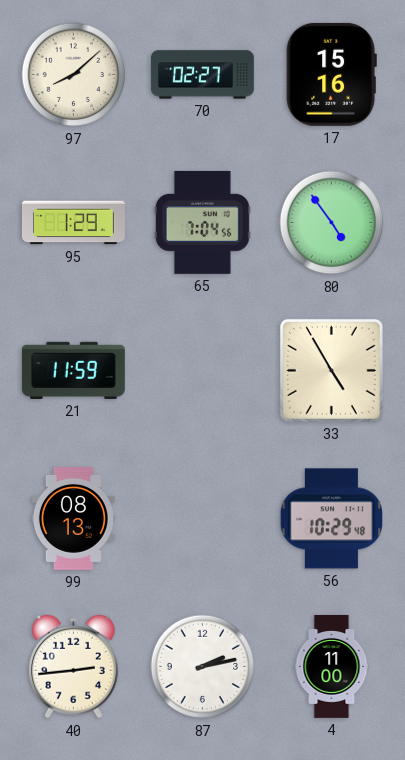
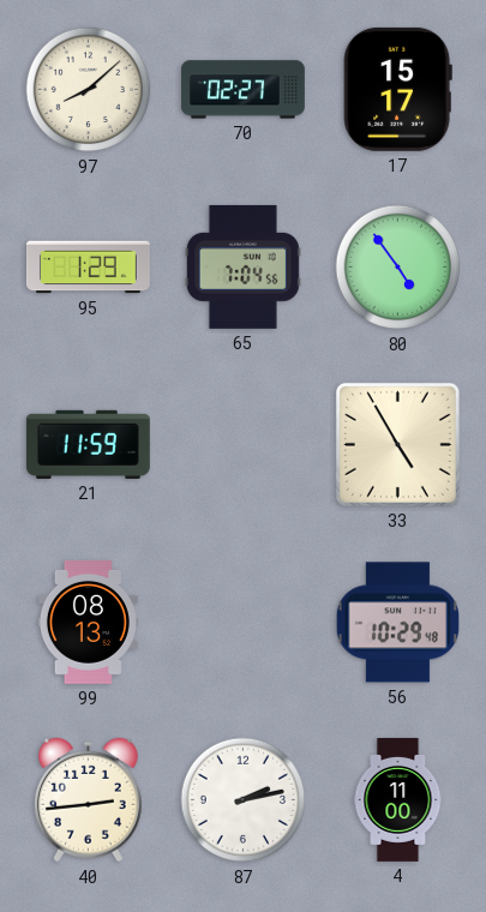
17: 15:16 -> 15:17
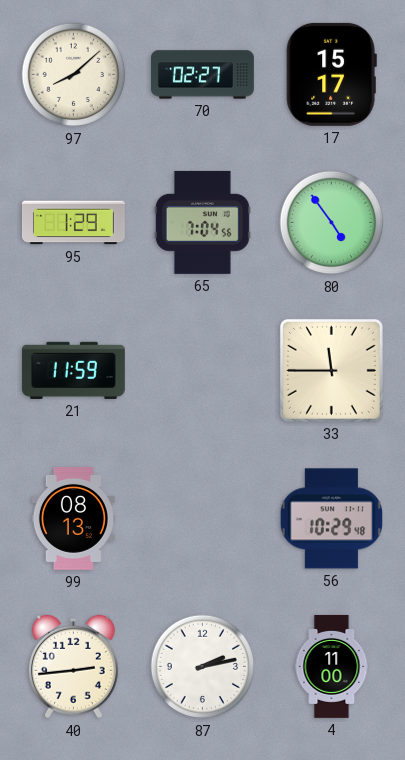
33: 4:55 -> 11:45
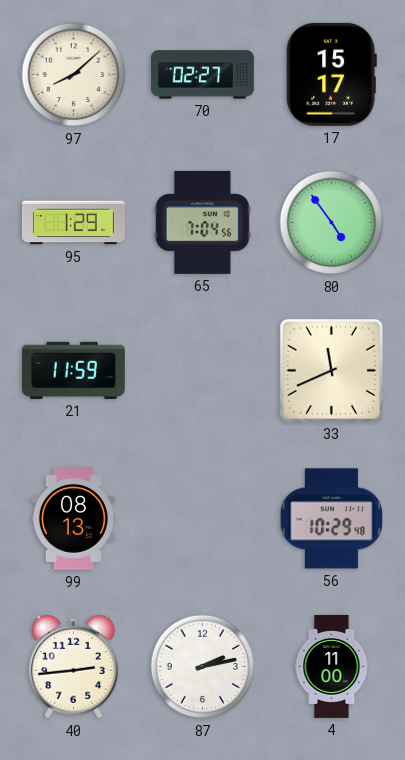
33: 11:45 -> 11:41
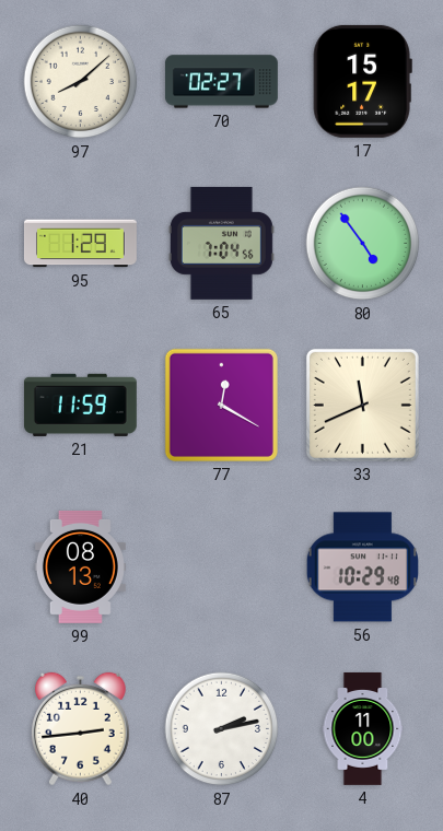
77: none -> 12:20
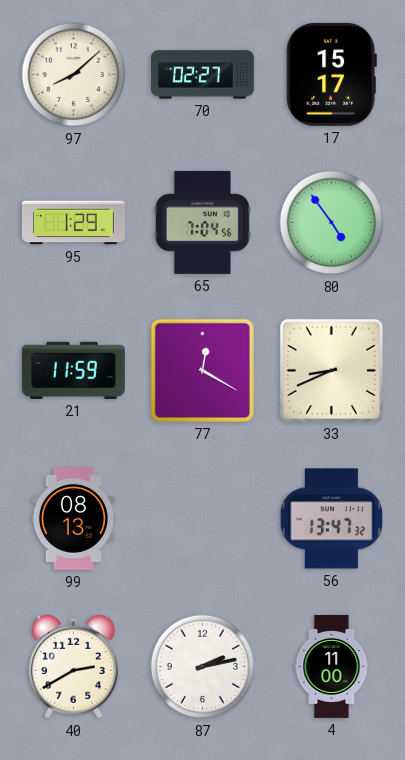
33: 11:41 -> 8:41
56: 10:29 -> 13:47
40: 2:44 -> 2:40
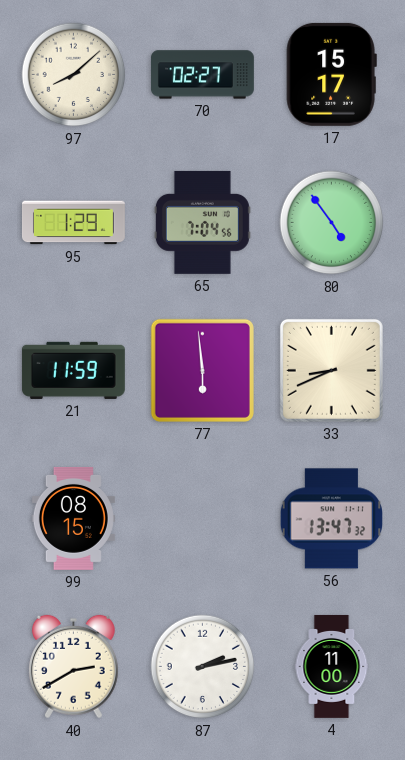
77: 12:20 -> 5:59
99: 08:13 -> 08:15
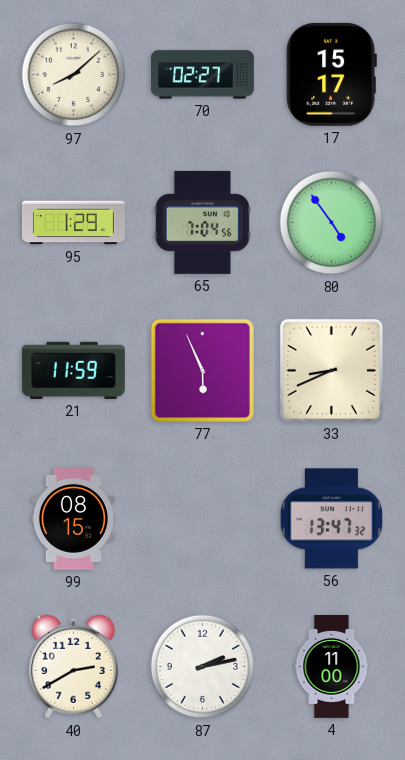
77: 5:59 -> 5:56
